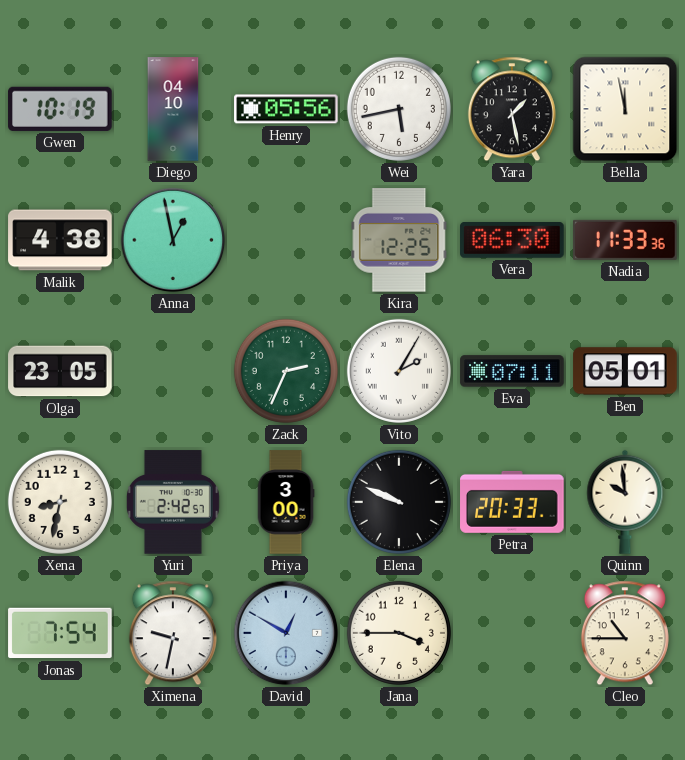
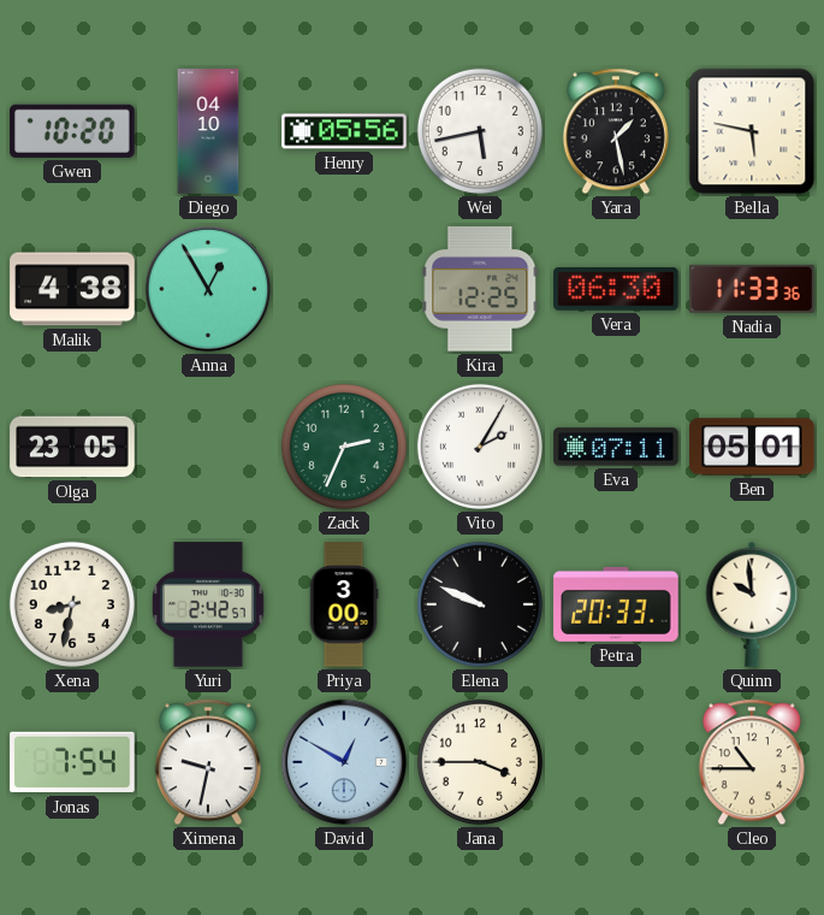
Gwen: 10:19 -> 10:20
Bella: 11:58 -> 5:47
Anna: 12:58 -> 12:55
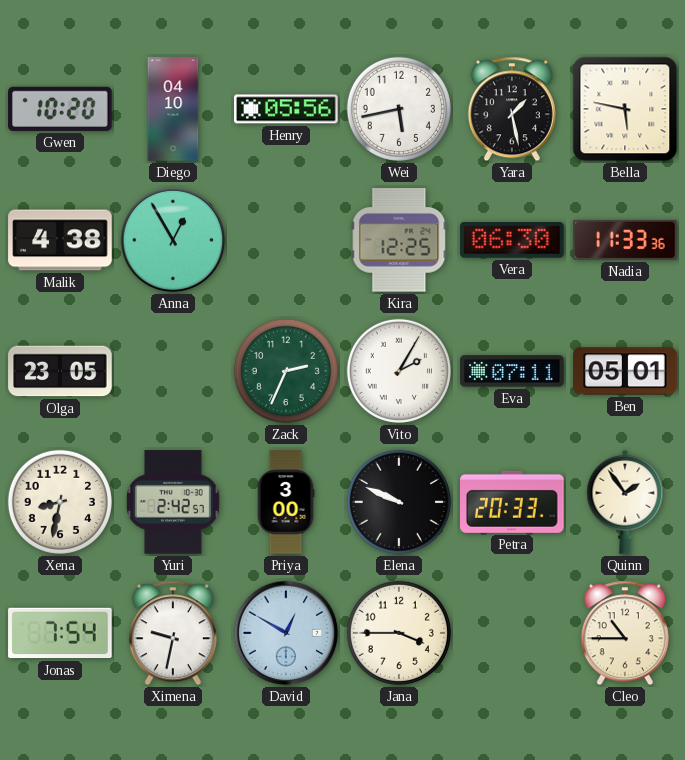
Quinn: 9:59 -> 1:54
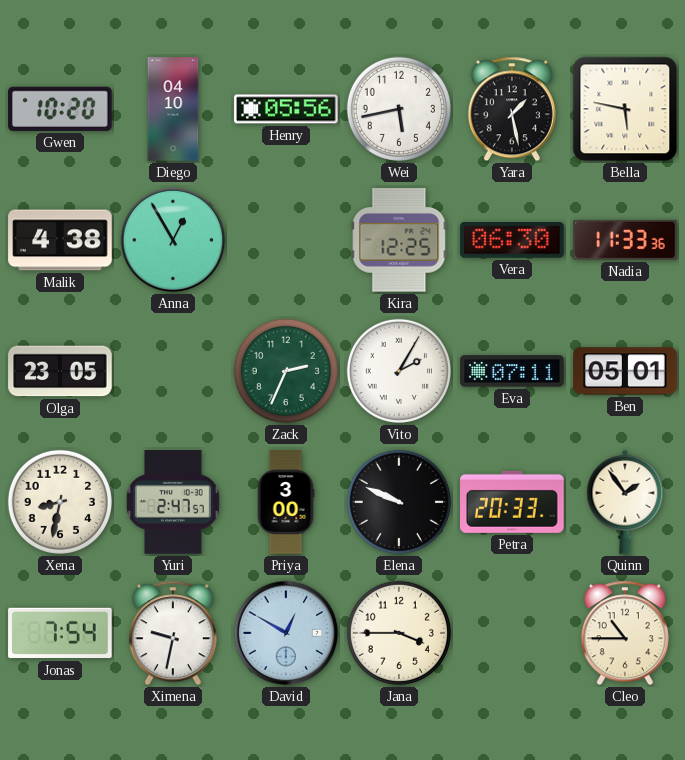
Yuri: 2:42 -> 2:47
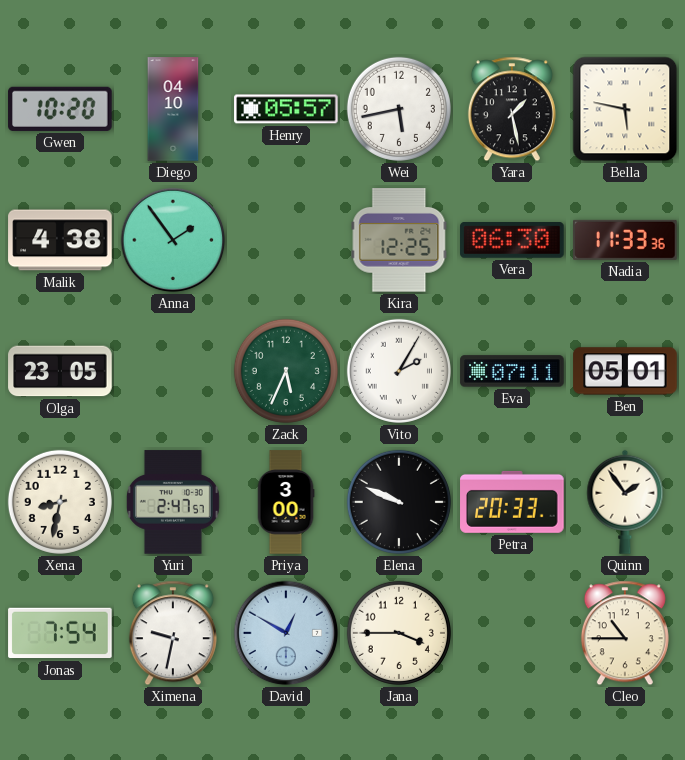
Henry: 05:56 -> 05:57
Anna: 12:55 -> 1:54
Zack: 2:34 -> 5:34
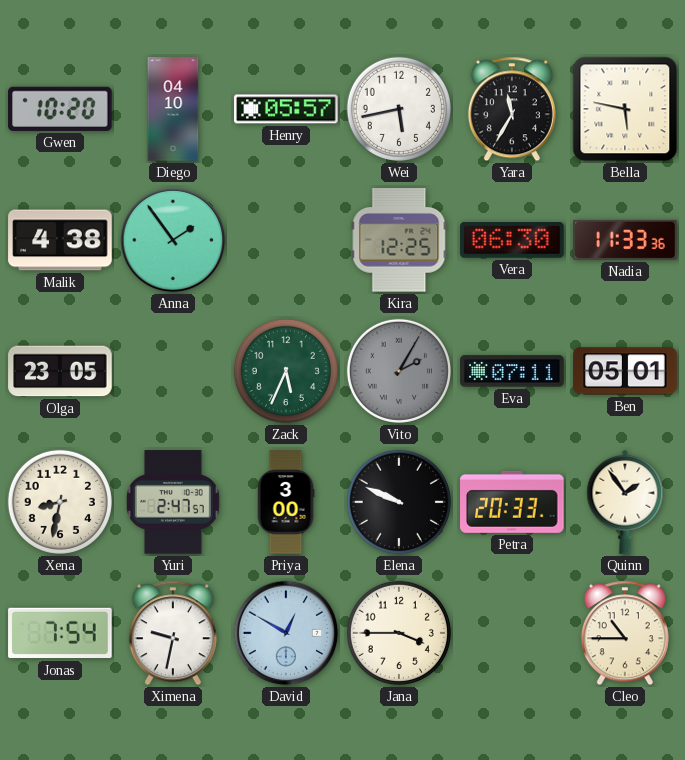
Yara: 1:28 -> 11:35
Vito dial: white -> grey
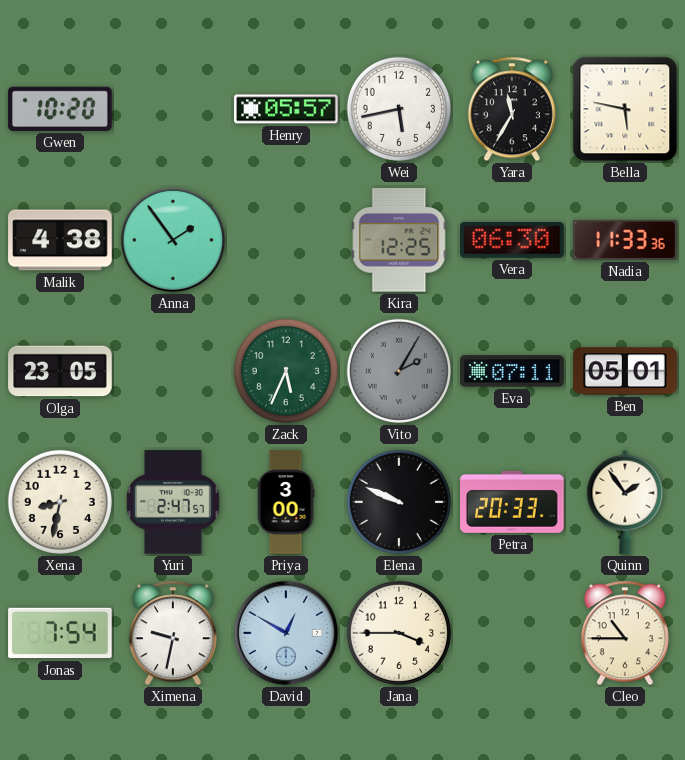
Diego: 04:10 -> none
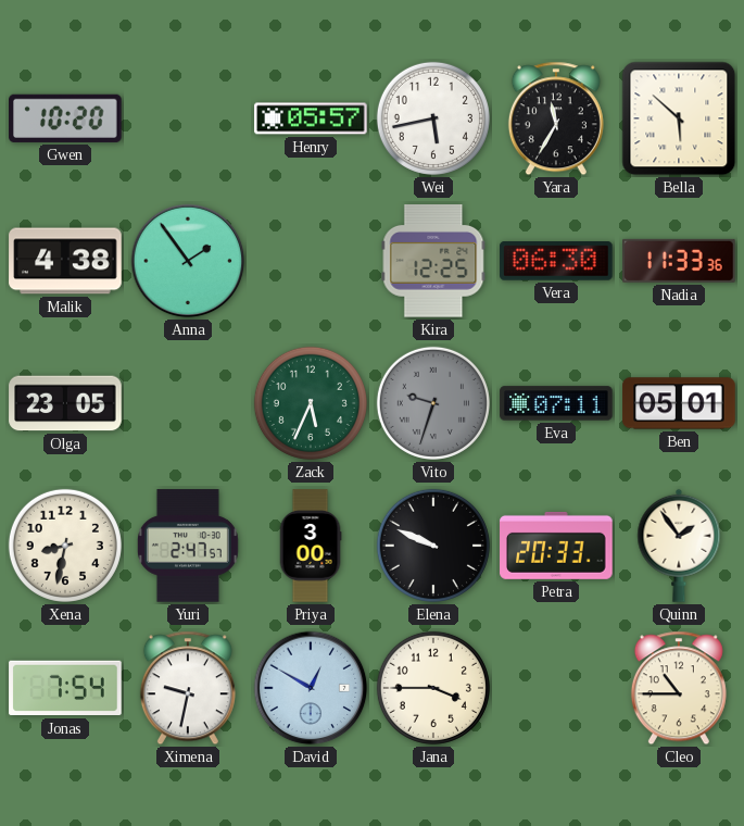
Bella: 5:47 -> 5:52
Vito: 2:05 -> 9:33
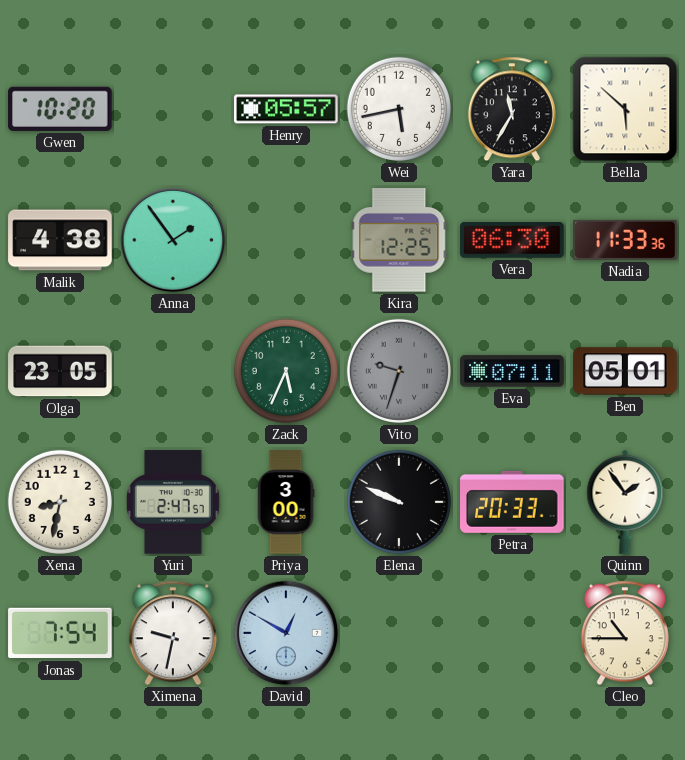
Jana: 3:45 -> none
